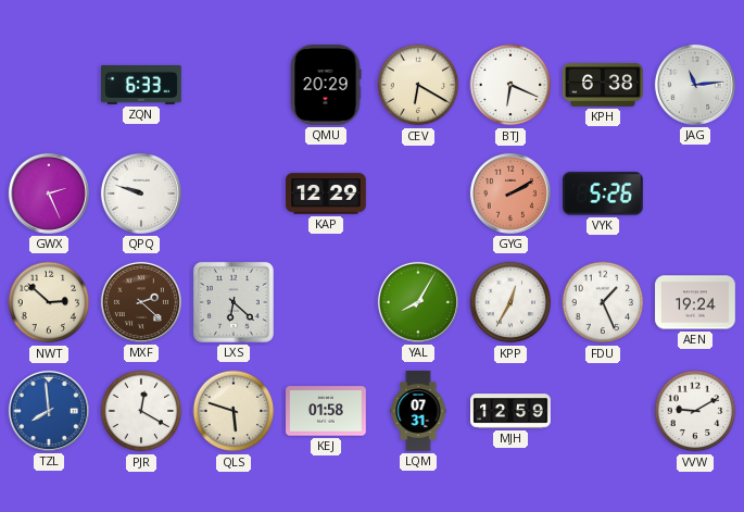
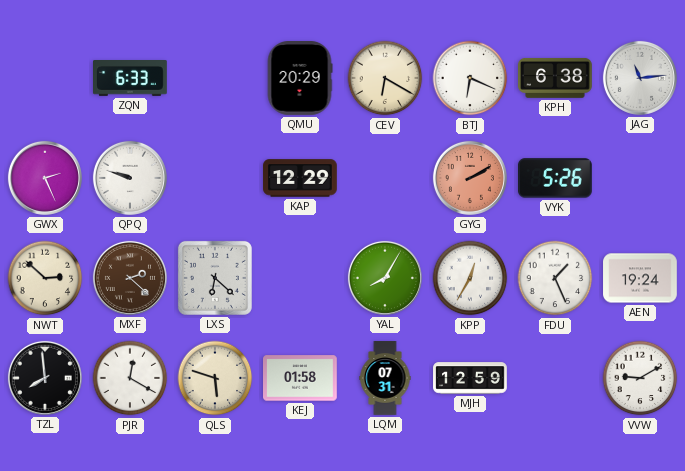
TZL dial: blue -> black
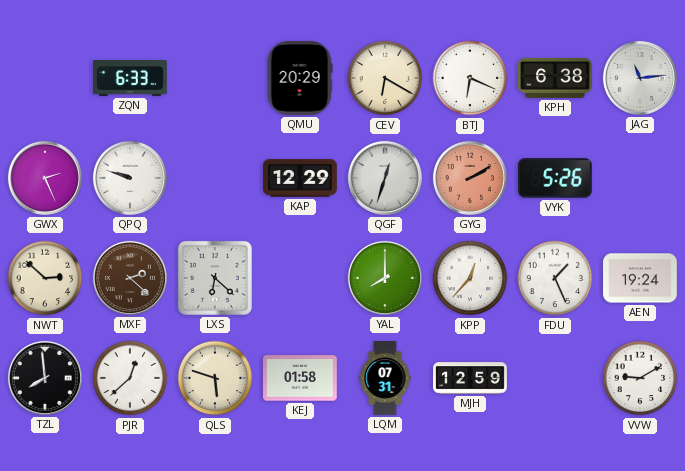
QGF: none -> 12:33
YAL: 8:05 -> 8:00
KPP: 12:35 -> 12:37
PJR: 12:20 -> 12:38
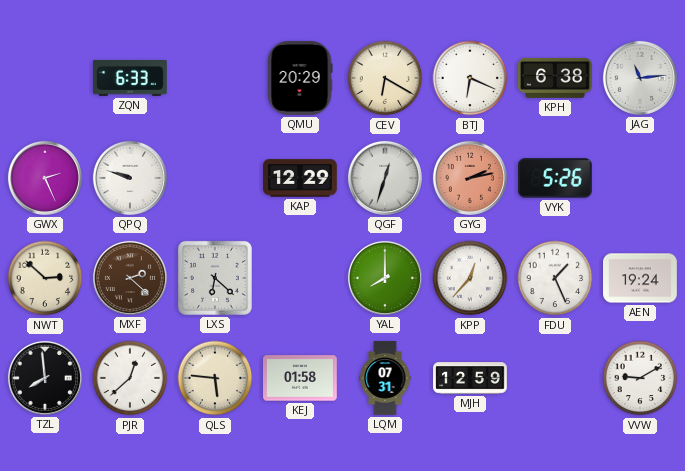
GYG: 2:10 -> 2:13
QLS: 5:48 -> 5:46
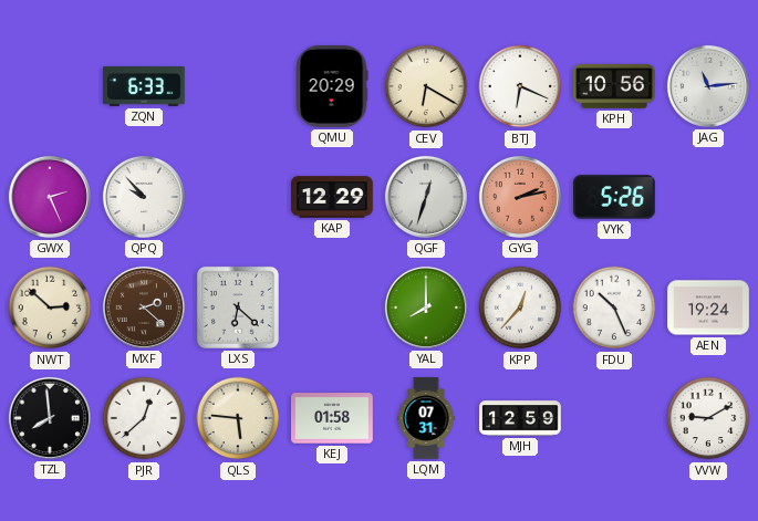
KPH: 6:38 -> 10:56
QPQ: 9:48 -> 9:53
FDU: 1:26 -> 10:26
